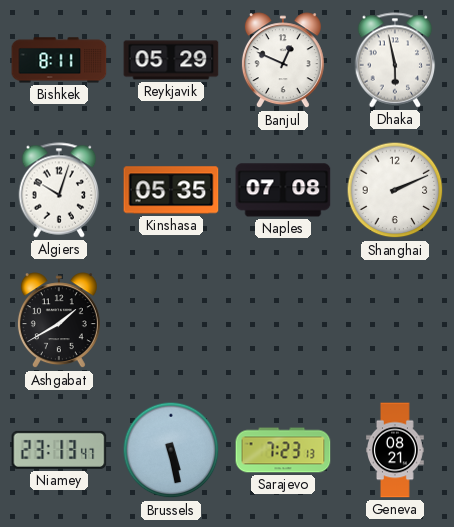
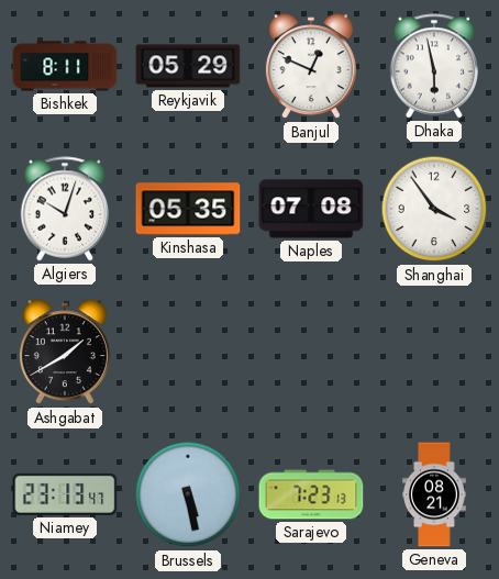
Shanghai: 2:11 -> 3:54
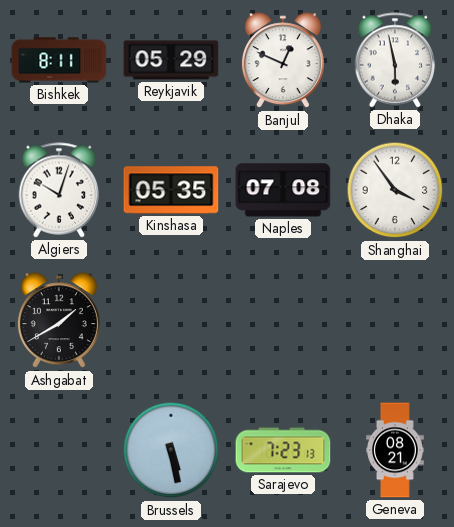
Niamey: 23:13 -> none
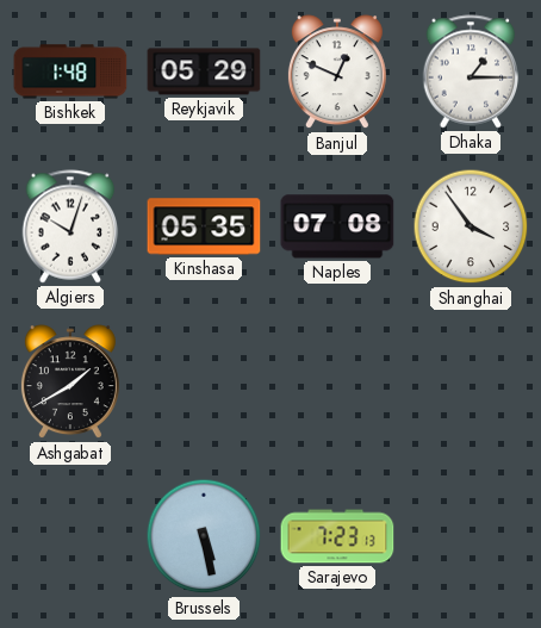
Bishkek: 8:11 -> 1:48
Dhaka: 5:58 -> 1:15
Geneva: 08:21 -> none
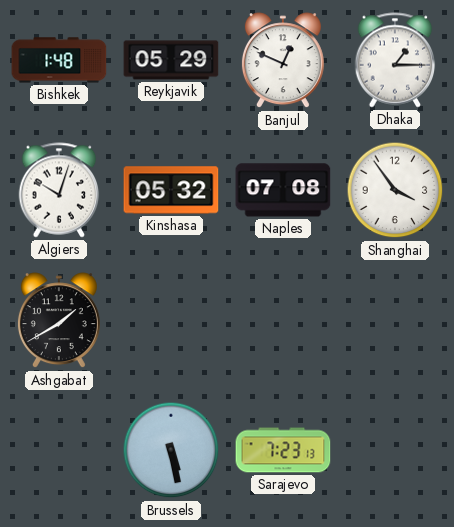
Kinshasa: 05:35 -> 05:32
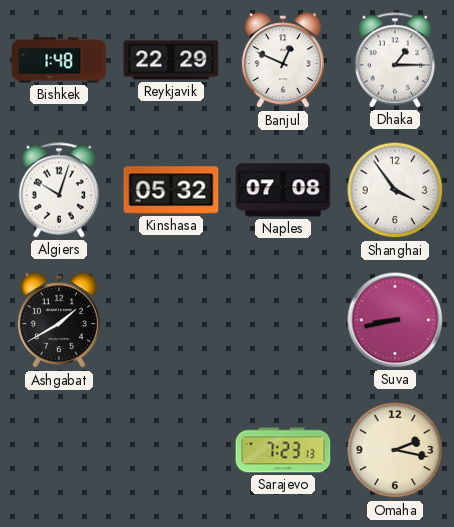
Reykjavik: 05:29 -> 22:29
Suva: none -> 8:43
Brussels: 5:28 -> none
Omaha: none -> 2:17
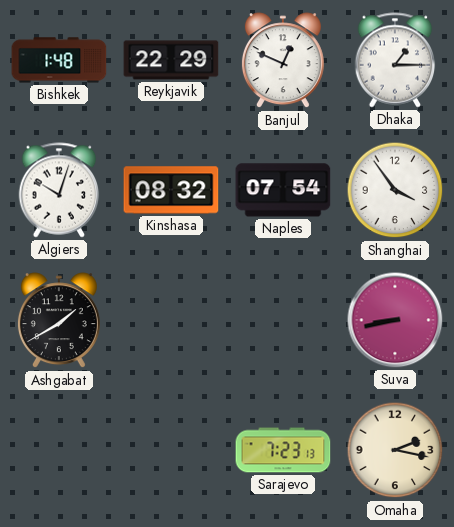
Kinshasa: 05:32 -> 08:32
Naples: 07:08 -> 07:54
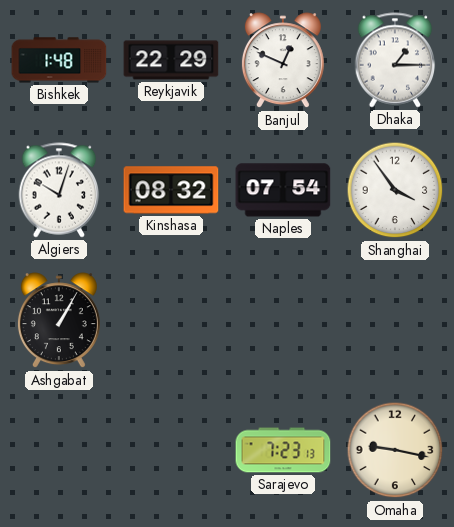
Ashgabat: 1:40 -> 1:05
Suva: 8:43 -> none
Omaha: 2:17 -> 9:17
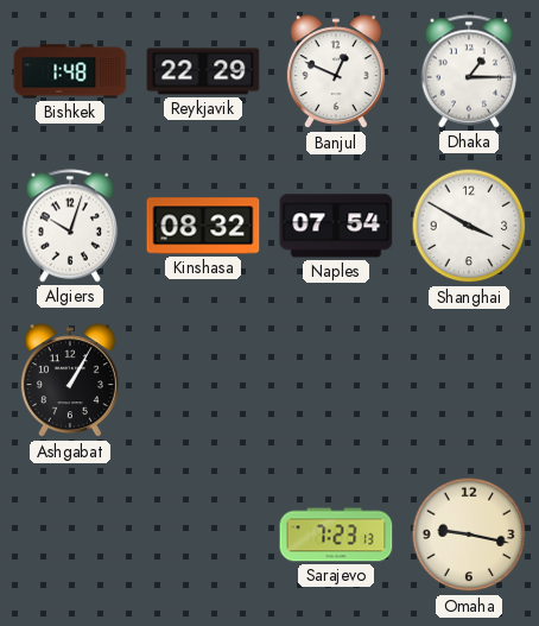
Shanghai: 3:54 -> 3:50
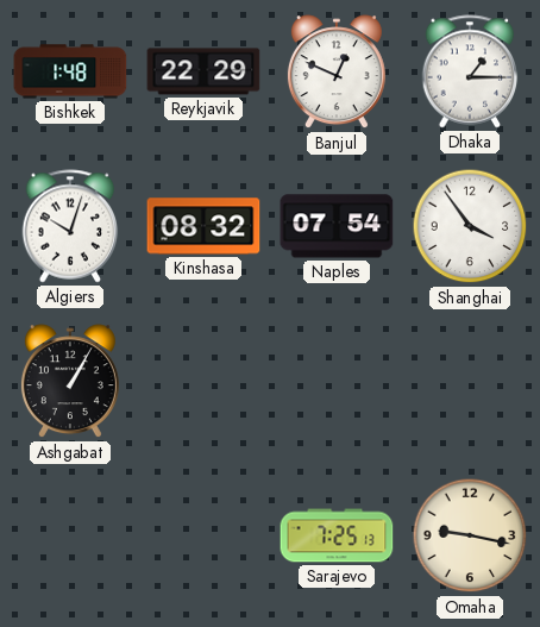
Shanghai: 3:50 -> 3:54
Sarajevo: 7:23 -> 7:25
